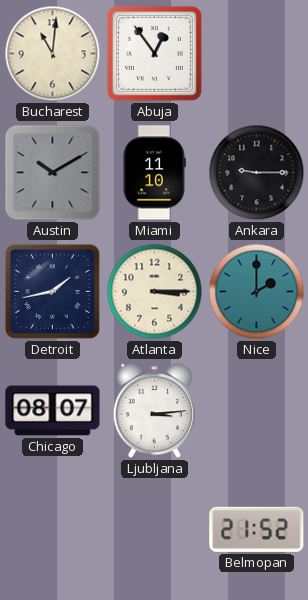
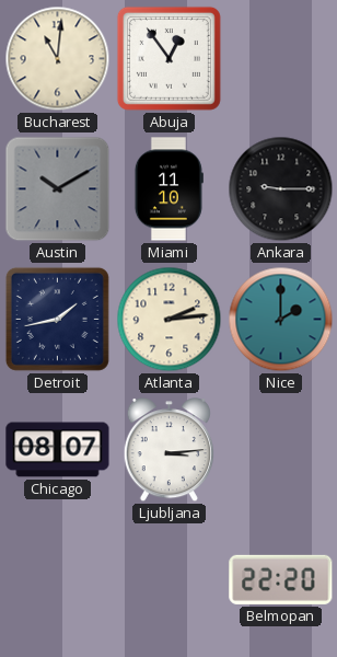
Atlanta: 3:15 -> 2:14
Belmopan: 21:52 -> 22:20
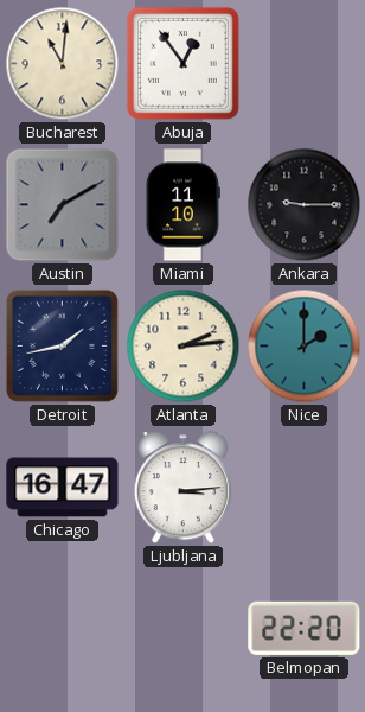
Austin: 10:10 -> 7:10
Chicago: 08:07 -> 16:47
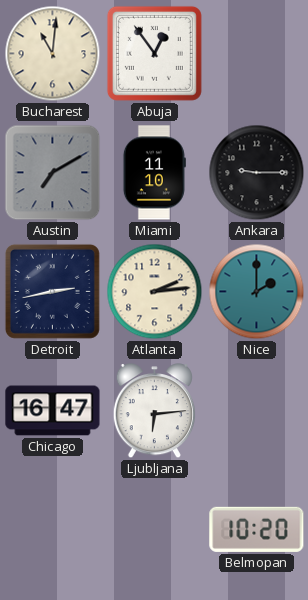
Detroit: 1:43 -> 2:43
Ljubljana: 3:14 -> 6:14
Belmopan: 22:20 -> 10:20
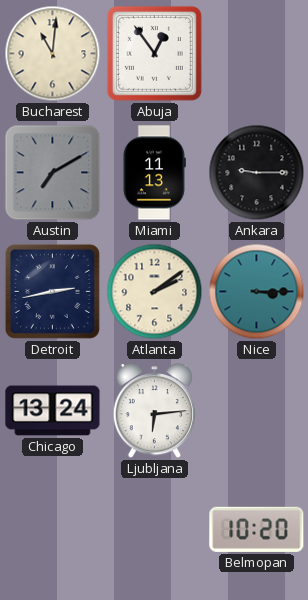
Miami: 11:10 -> 11:13
Atlanta: 2:14 -> 2:09
Nice: 2:00 -> 3:15
Chicago: 16:47 -> 13:24
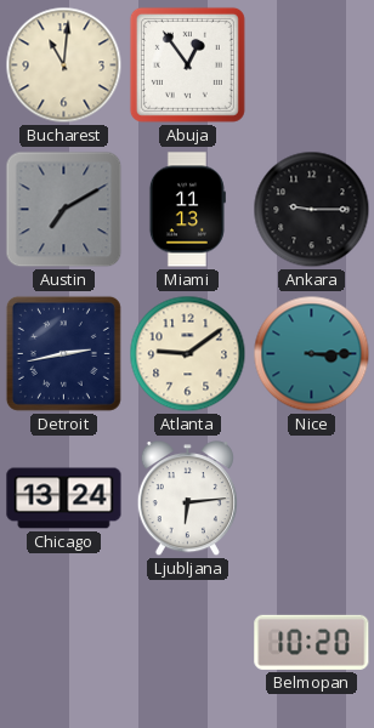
Atlanta: 2:09 -> 9:09
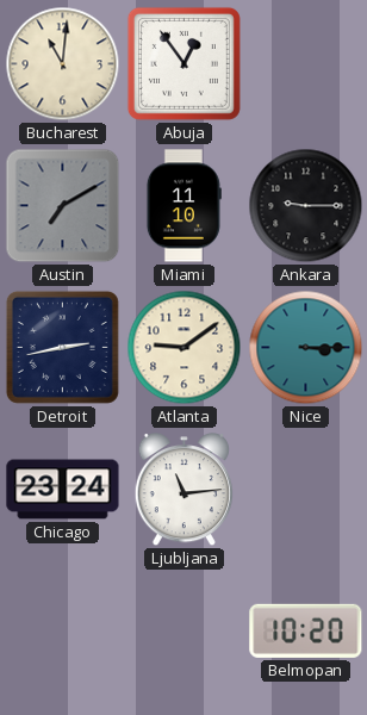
Miami: 11:13 -> 11:10
Chicago: 13:24 -> 23:24
Ljubljana: 6:14 -> 11:14
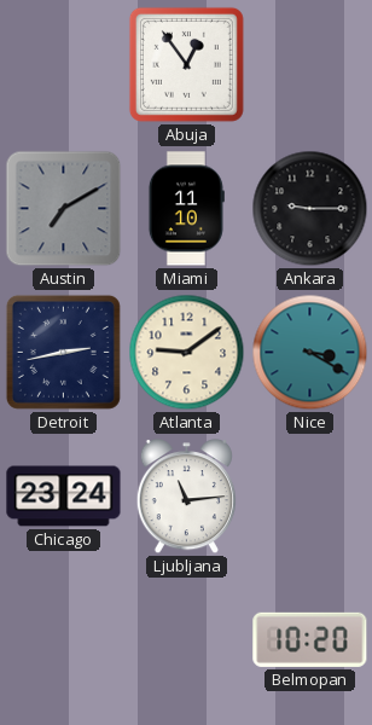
Bucharest: 11:01 -> none
Nice: 3:15 -> 3:20
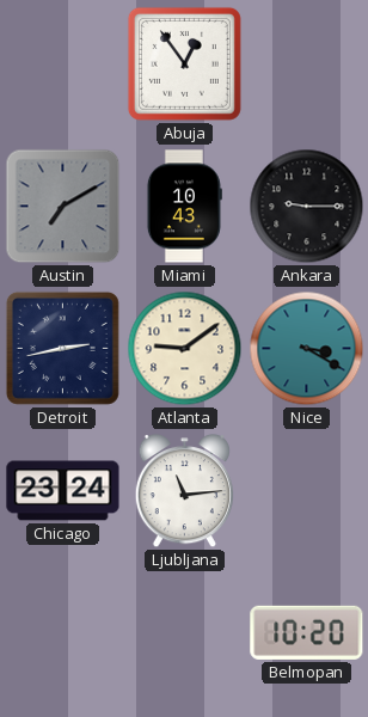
Miami: 11:10 -> 10:43
